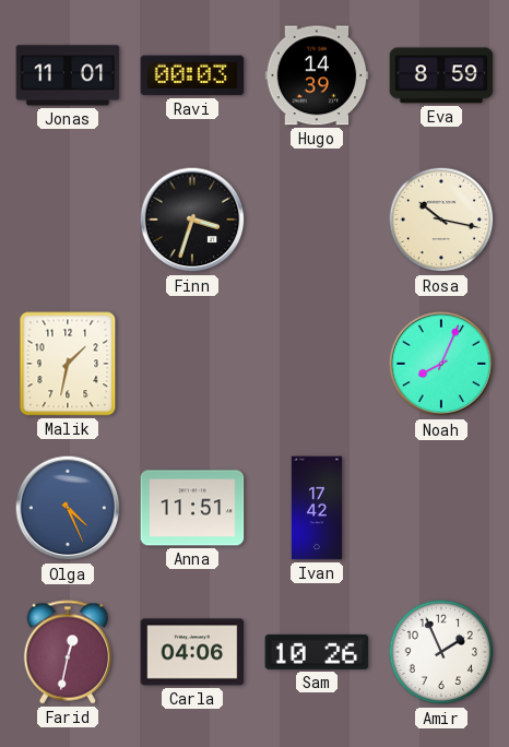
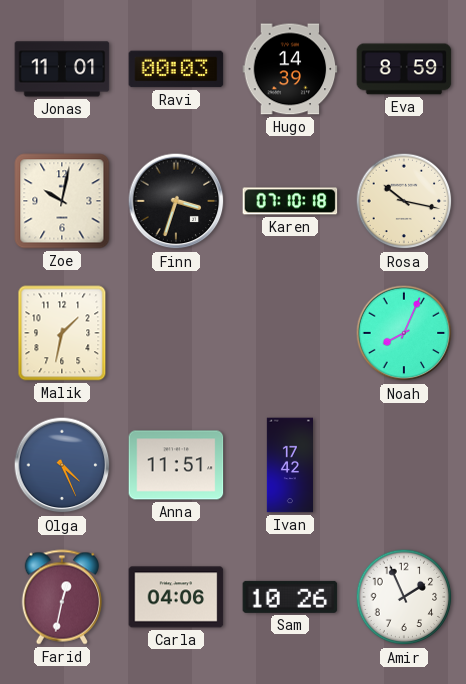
Zoe: none -> 10:02
Karen: none -> 07:10
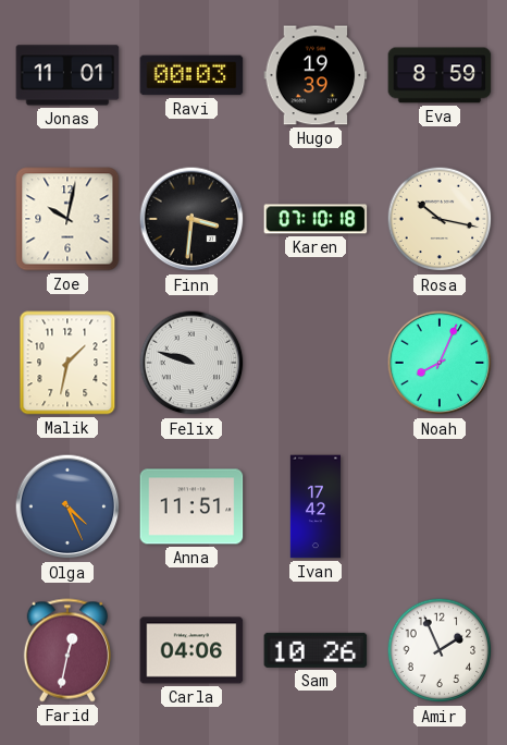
Hugo: 14:39 -> 19:39
Finn: 3:33 -> 3:31
Felix: none -> 9:48
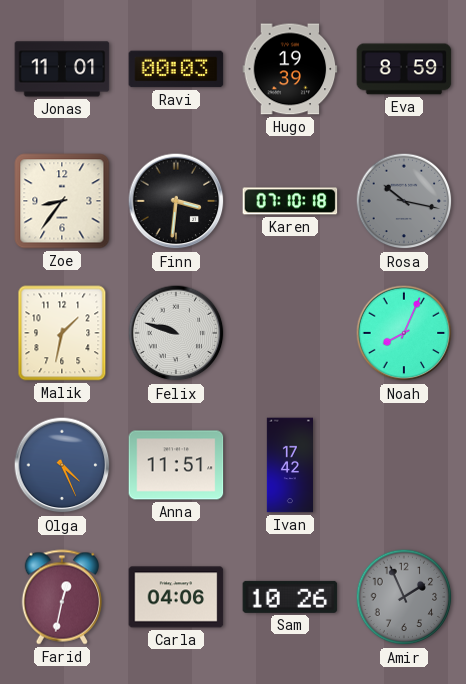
Zoe: 10:02 -> 8:36
Rosa dial: cream -> grey
Amir dial: white -> grey
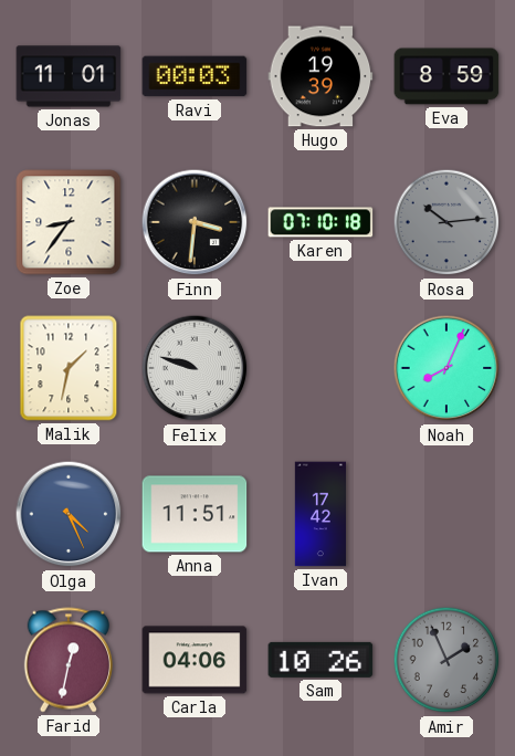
Rosa: 10:17 -> 10:14
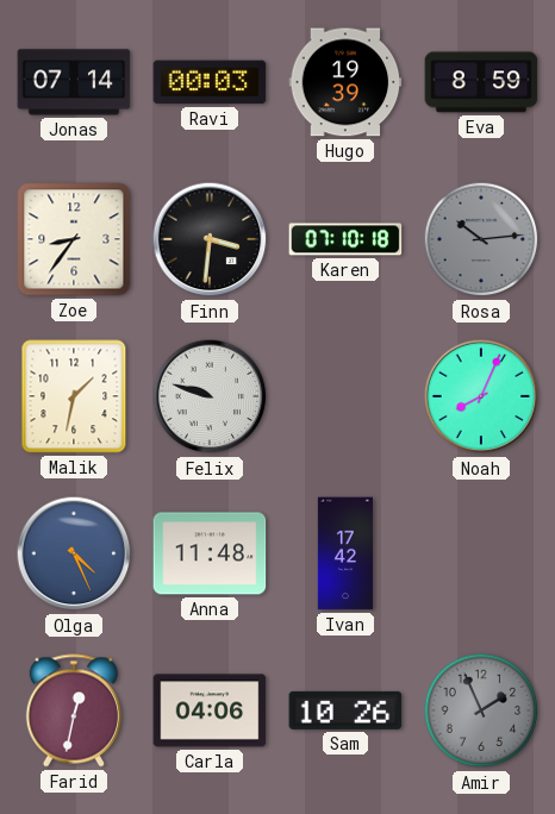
Jonas: 11:01 -> 07:14
Anna: 11:51 -> 11:48
